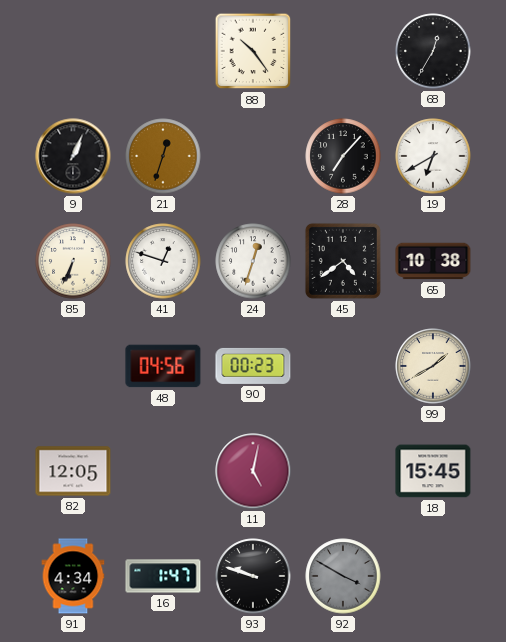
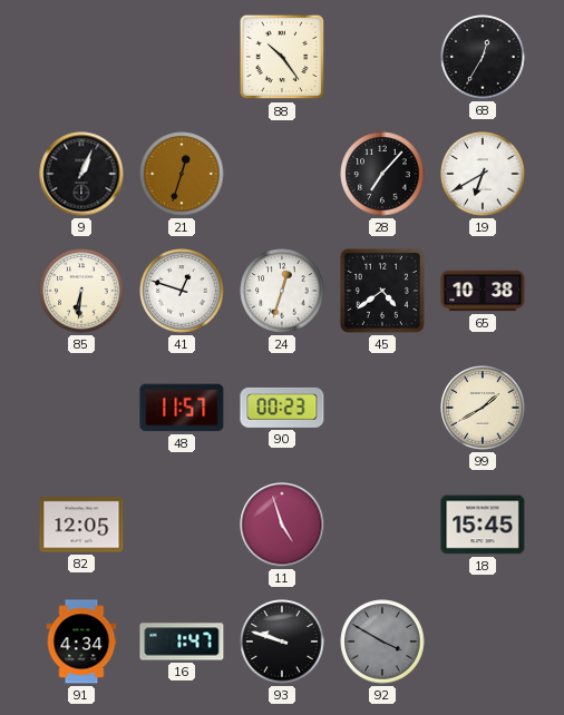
85: 6:34 -> 6:31
48: 04:56 -> 11:57
11: 5:02 -> 4:57
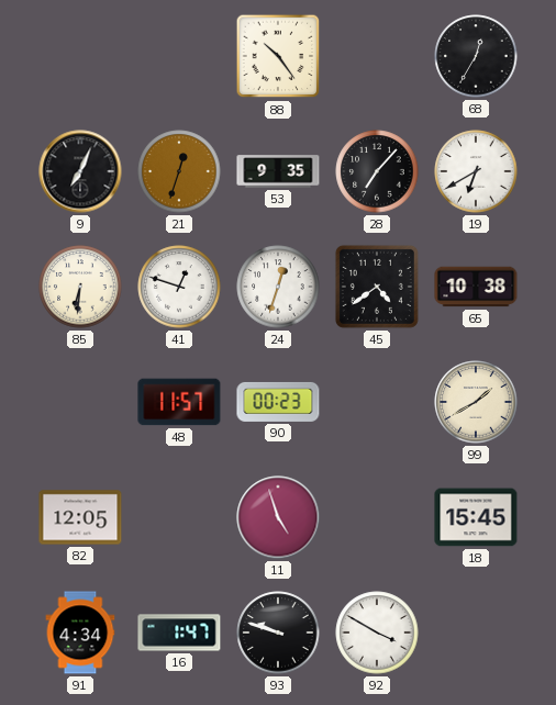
9: 1:04 -> 7:04
53: none -> 9:35
92 dial: grey -> white
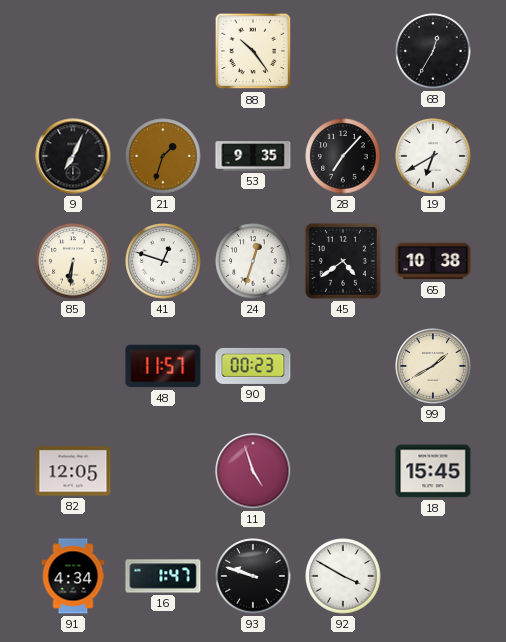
21: 12:33 -> 1:33
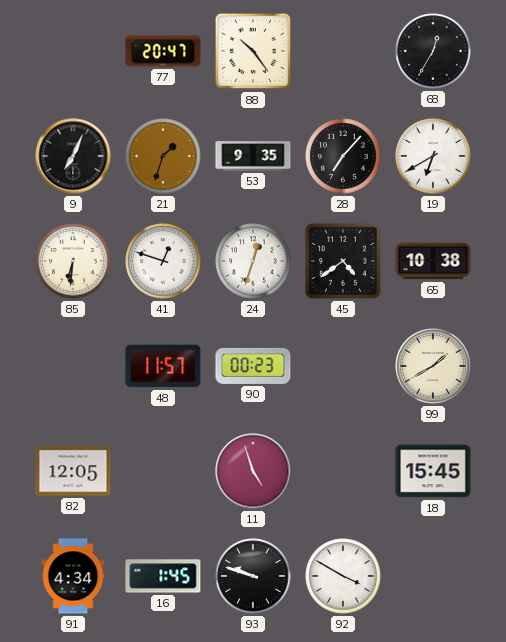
77: none -> 20:47
16: 1:47 -> 1:45
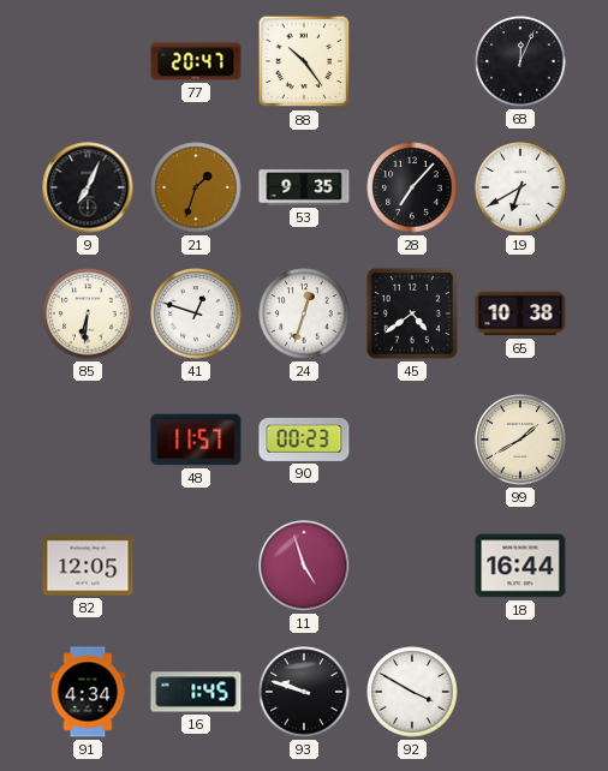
68: 12:35 -> 12:04
18: 15:45 -> 16:44
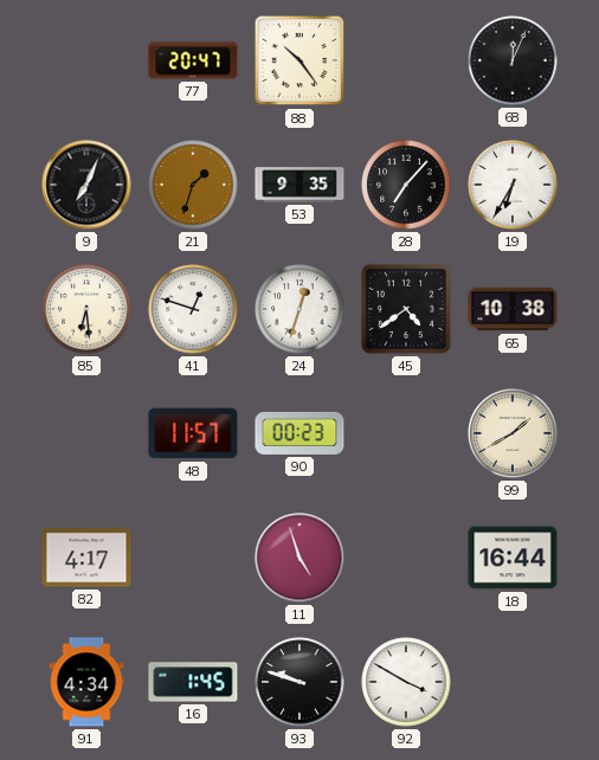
19: 6:40 -> 6:35
85: 6:31 -> 6:29
82: 12:05 -> 4:17
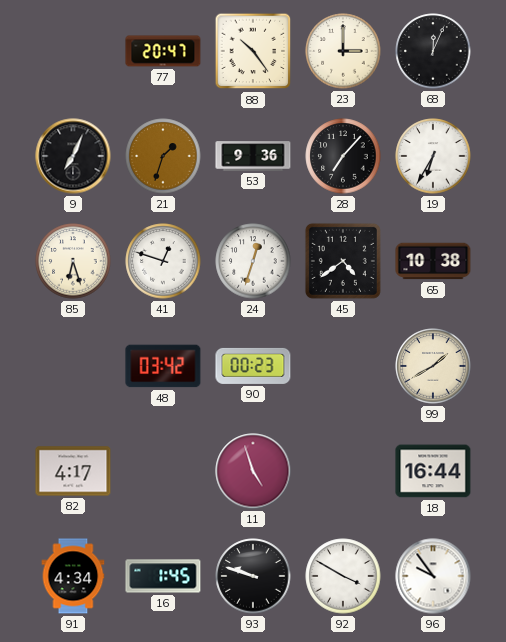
23: none -> 3:00
53: 9:35 -> 9:36
85: 6:29 -> 6:27
48: 11:57 -> 03:42
96: none -> 9:54
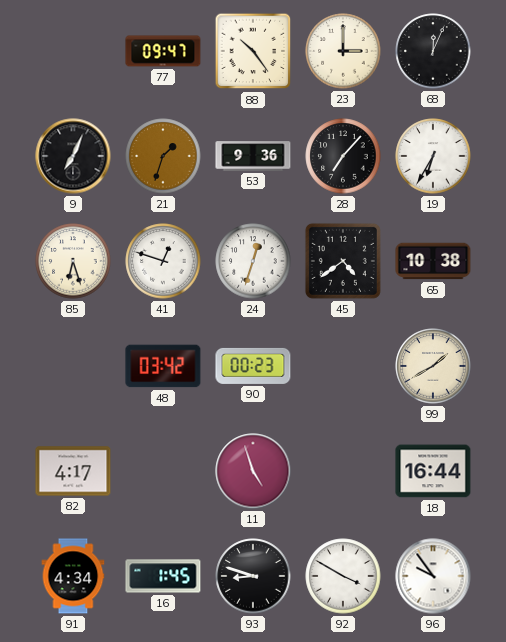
77: 20:47 -> 09:47
93: 9:48 -> 8:48
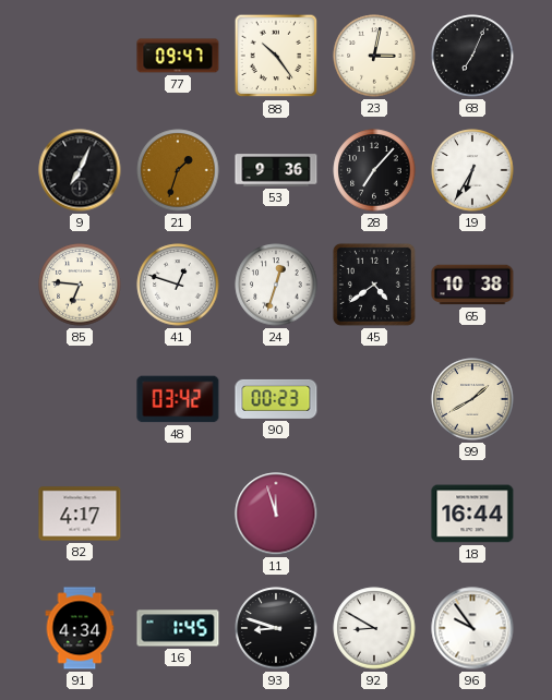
23: 3:00 -> 3:02
68: 12:04 -> 7:04
85: 6:27 -> 6:46
11: 4:57 -> 11:57
92: 3:50 -> 8:50
